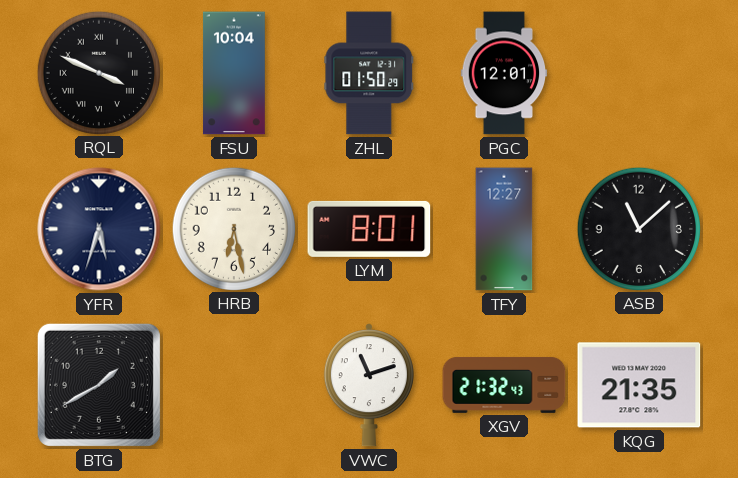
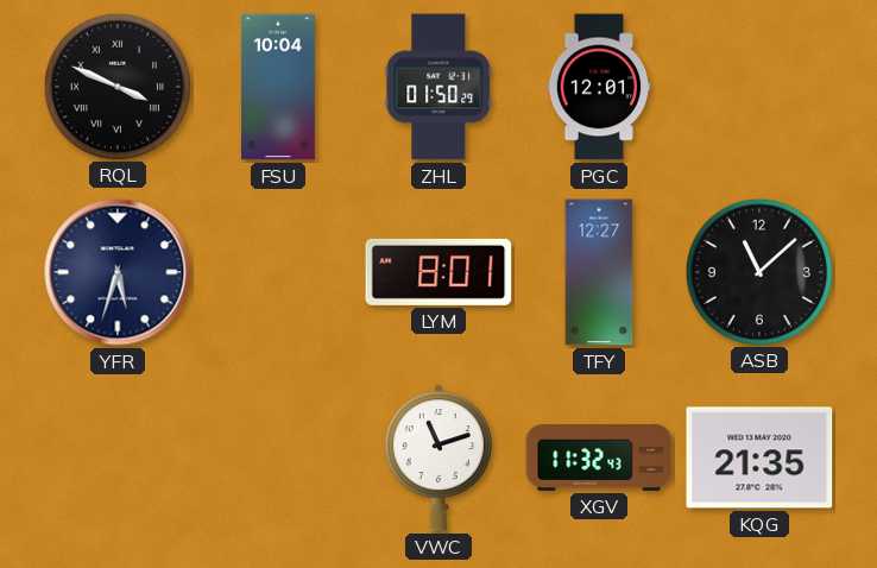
HRB: 6:28 -> none
BTG: 1:40 -> none
XGV: 21:32 -> 11:32
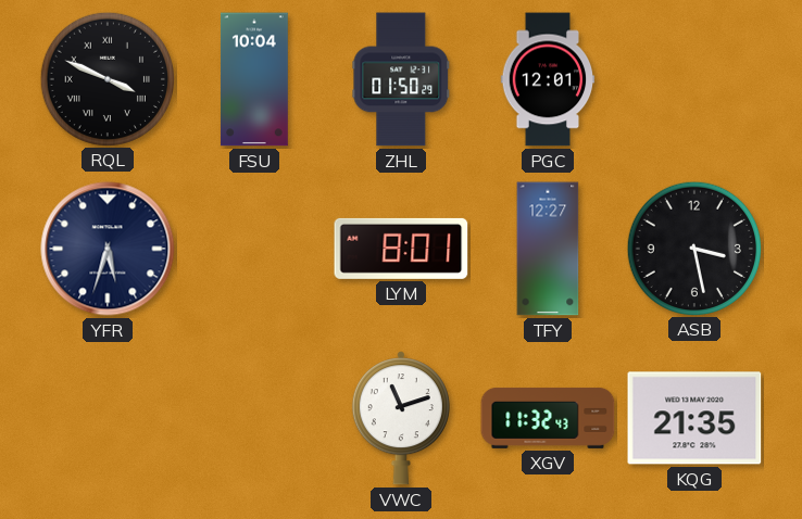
ASB: 11:08 -> 3:28
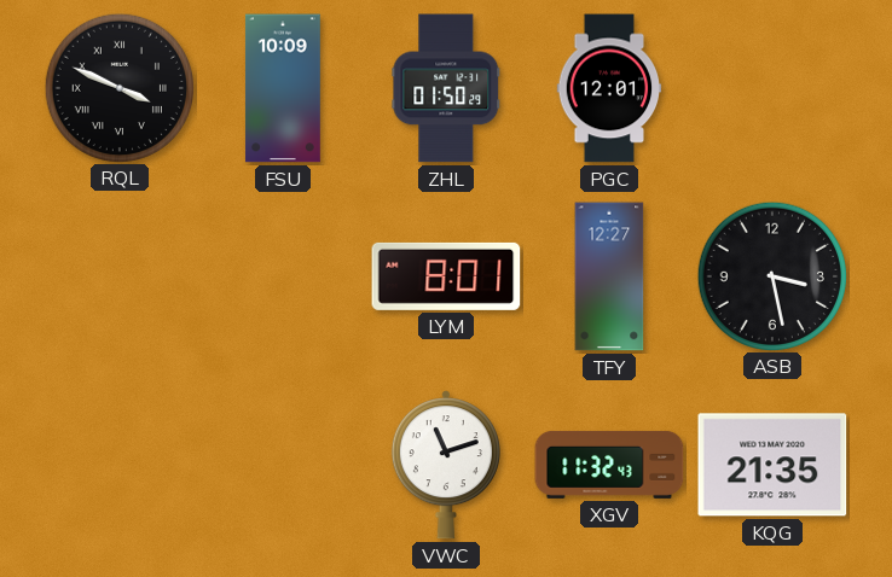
FSU: 10:04 -> 10:09
YFR: 5:33 -> none
